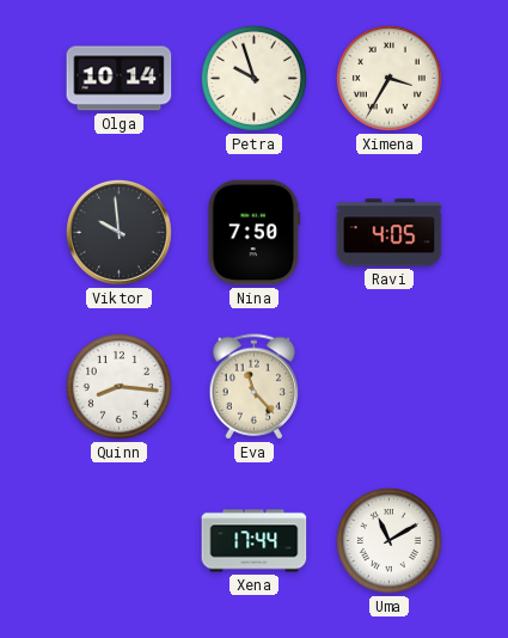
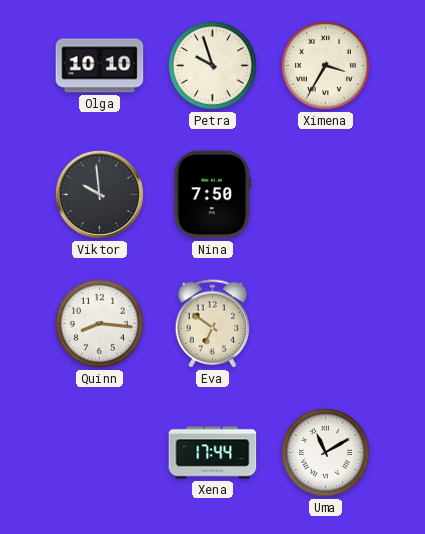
Olga: 10:14 -> 10:10
Ravi: 4:05 -> none
Eva: 11:23 -> 6:51
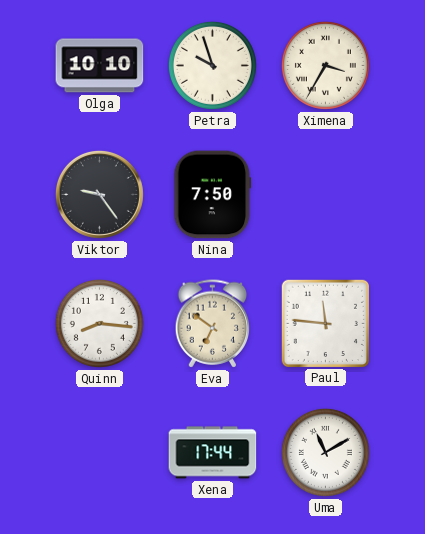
Viktor: 9:59 -> 9:24
Paul: none -> 11:46
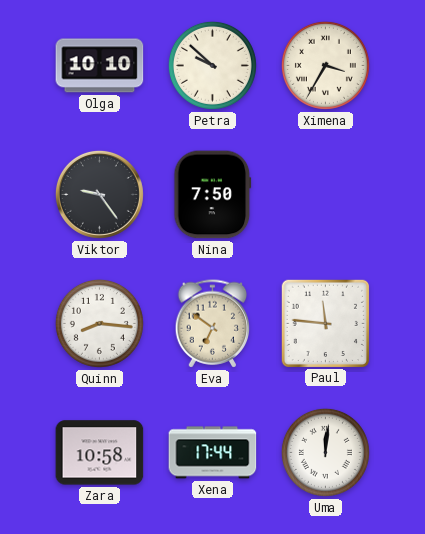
Petra: 9:57 -> 9:52
Zara: none -> 10:58
Uma: 11:10 -> 12:01
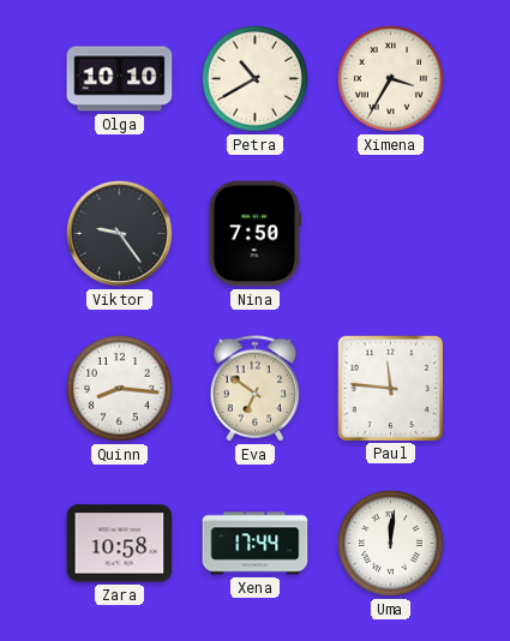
Petra: 9:52 -> 10:40
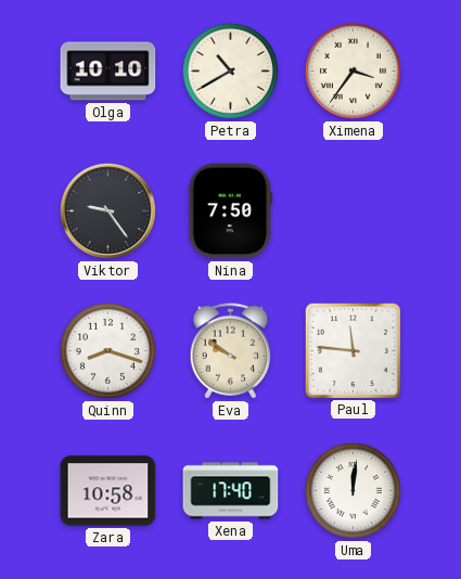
Ximena: 3:35 -> 3:36
Quinn: 8:16 -> 8:18
Eva: 6:51 -> 9:51
Xena: 17:44 -> 17:40
